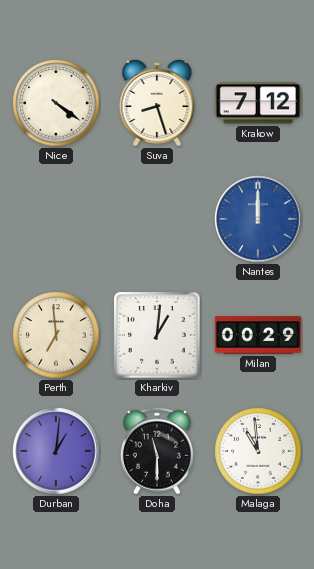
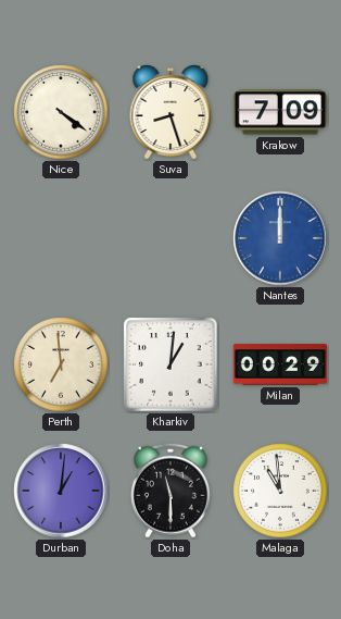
Krakow: 7:12 -> 7:09
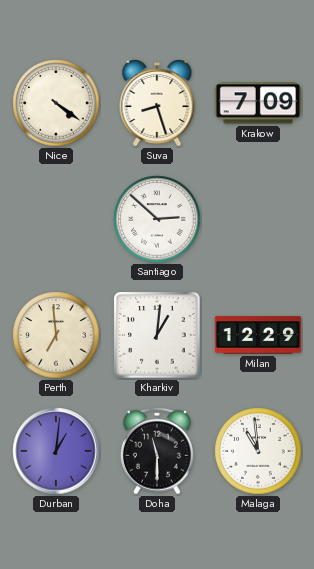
Santiago: none -> 2:52
Nantes: 12:00 -> none
Milan: 00:29 -> 12:29
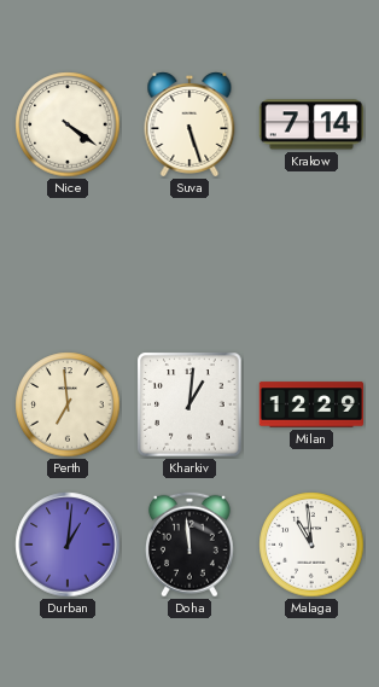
Suva: 8:27 -> 5:27
Krakow: 7:09 -> 7:14
Santiago: 2:52 -> none
Doha: 11:30 -> 11:59
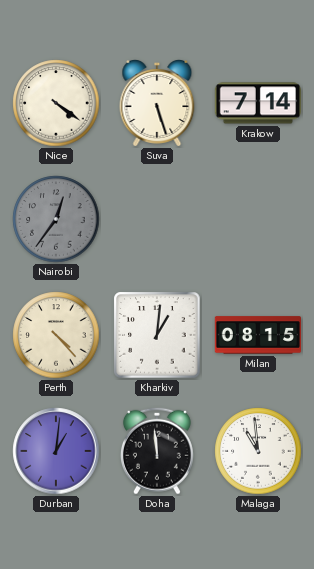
Nairobi: none -> 12:36
Perth: 6:59 -> 4:23
Milan: 12:29 -> 08:15
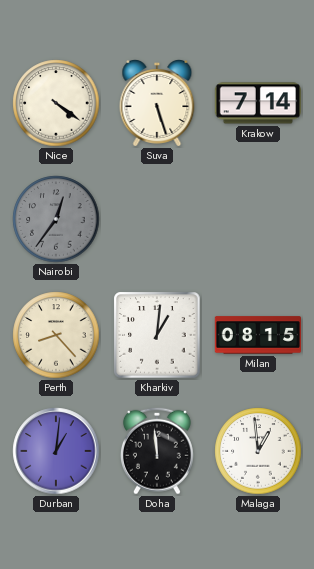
Perth: 4:23 -> 8:23
Malaga: 10:59 -> 12:59
